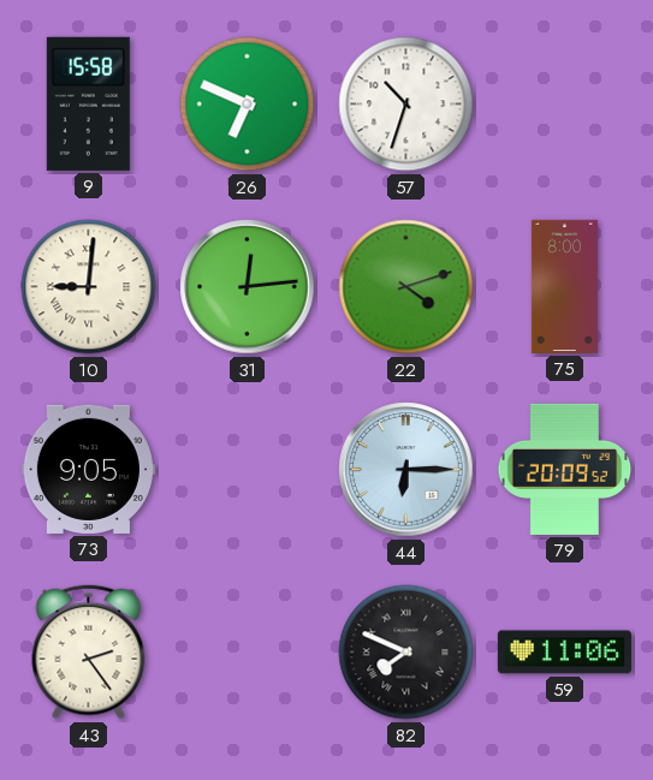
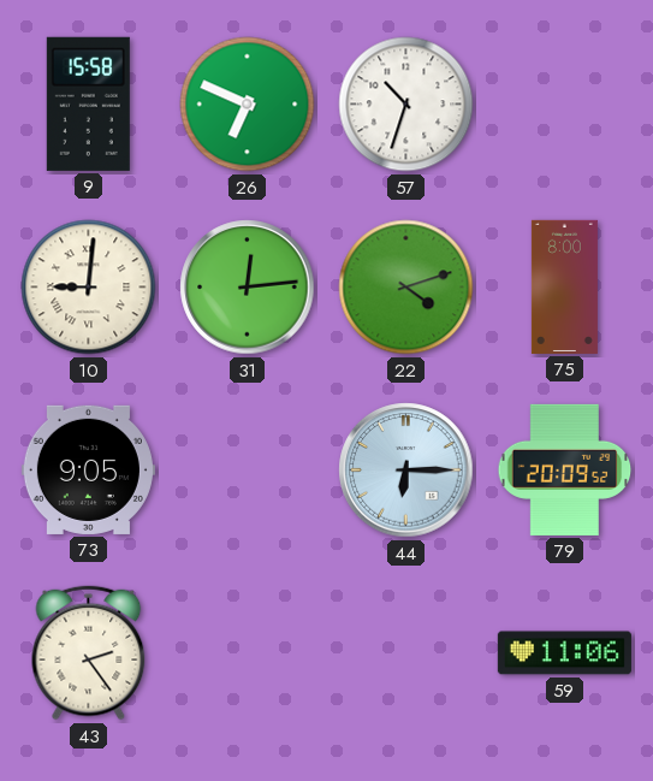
82: 7:49 -> none
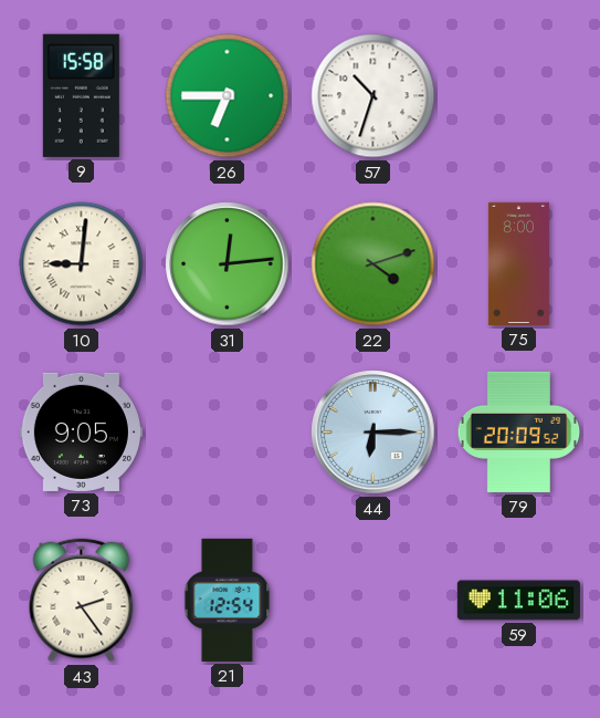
26: 6:49 -> 6:45
21: none -> 12:54
